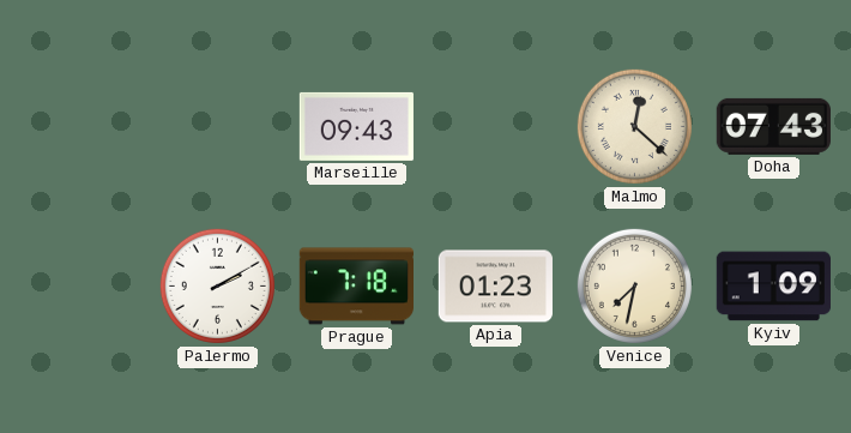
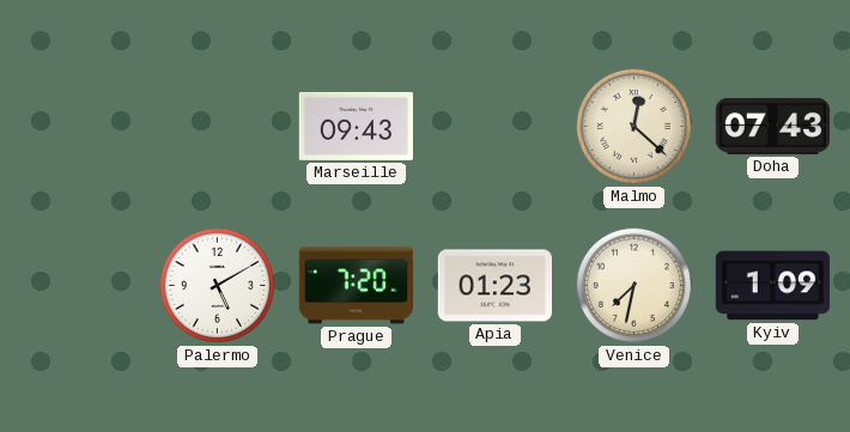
Palermo: 2:10 -> 5:10
Prague: 7:18 -> 7:20
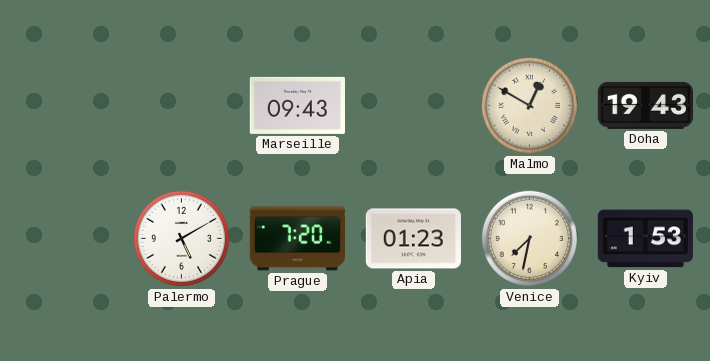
Malmo: 12:22 -> 12:50
Doha: 07:43 -> 19:43
Kyiv: 1:09 -> 1:53
